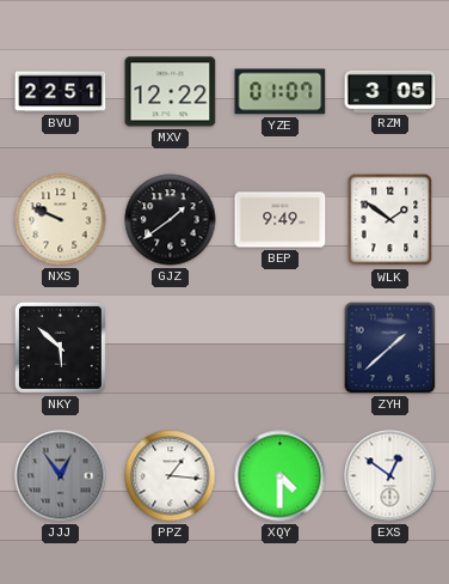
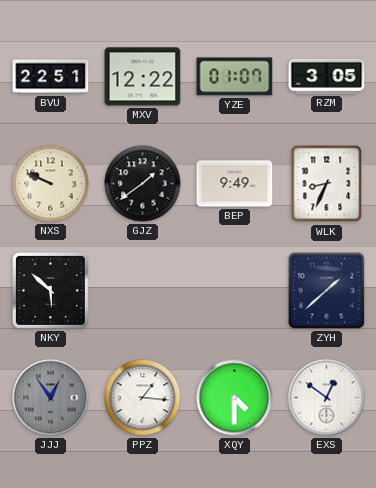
WLK: 1:51 -> 8:34
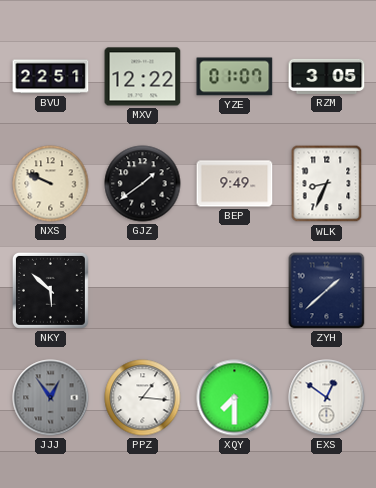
XQY: 4:30 -> 7:30
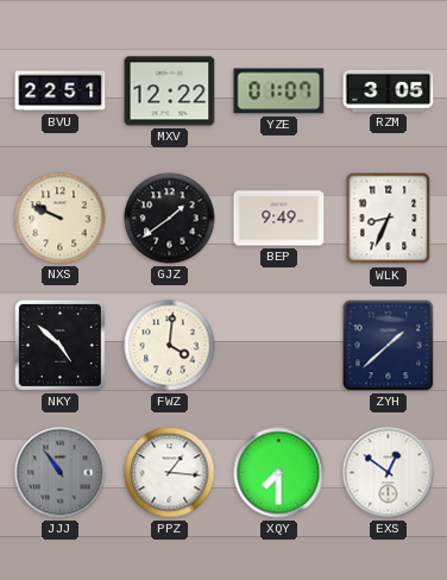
NKY: 5:52 -> 4:52
FWZ: none -> 4:01
JJJ: 12:54 -> 10:54
